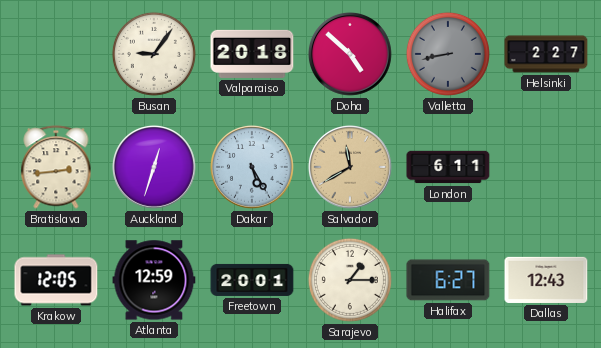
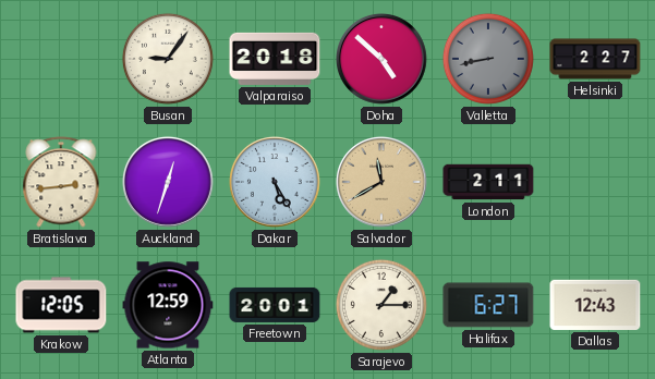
London: 6:11 -> 2:11
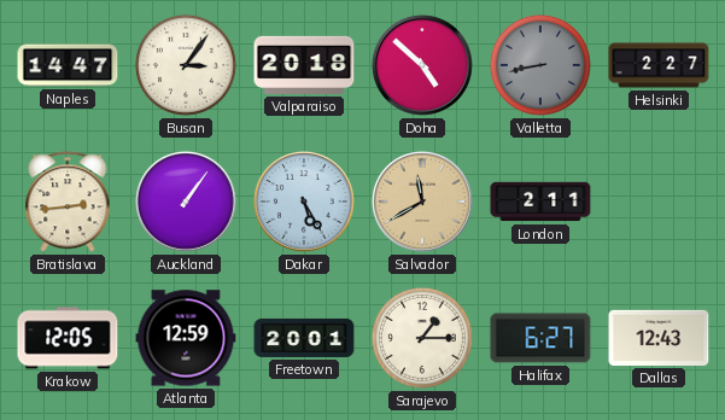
Naples: none -> 14:47
Busan: 9:06 -> 3:06
Auckland: 12:33 -> 1:06
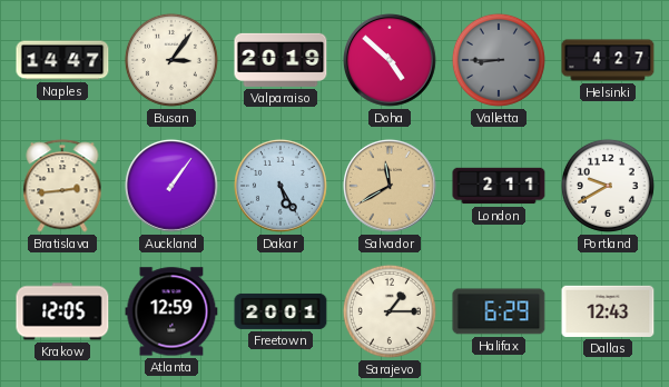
Valparaiso: 20:18 -> 20:19
Valletta: 8:43 -> 8:45
Helsinki: 2:27 -> 4:27
Portland: none -> 9:40
Halifax: 6:27 -> 6:29
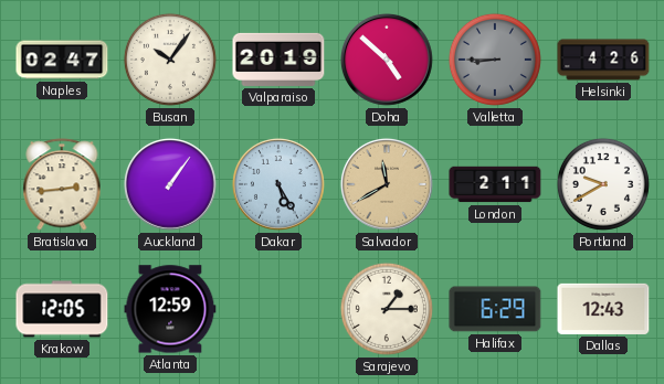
Naples: 14:47 -> 02:47
Busan: 3:06 -> 10:06
Helsinki: 4:27 -> 4:26
Freetown: 20:01 -> none
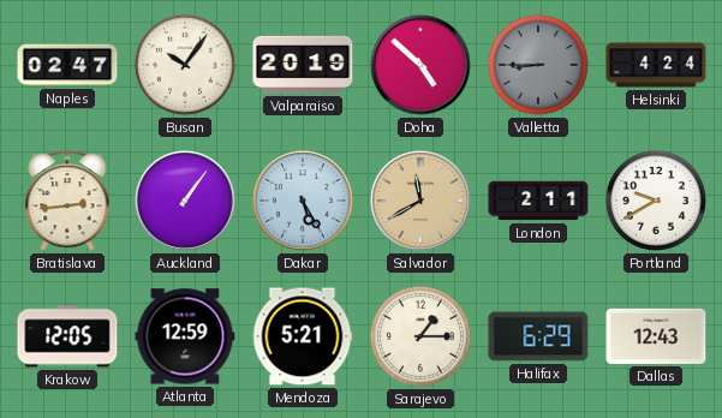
Helsinki: 4:26 -> 4:24
Mendoza: none -> 5:21
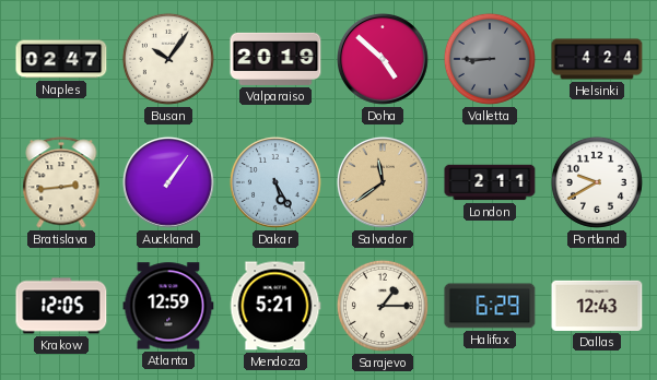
Salvador: 11:40 -> 11:39
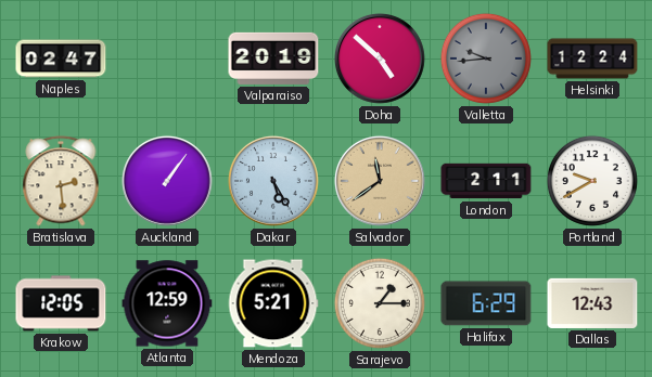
Busan: 10:06 -> none
Valletta: 8:45 -> 9:44
Helsinki: 4:24 -> 12:24
Bratislava: 2:44 -> 2:29
